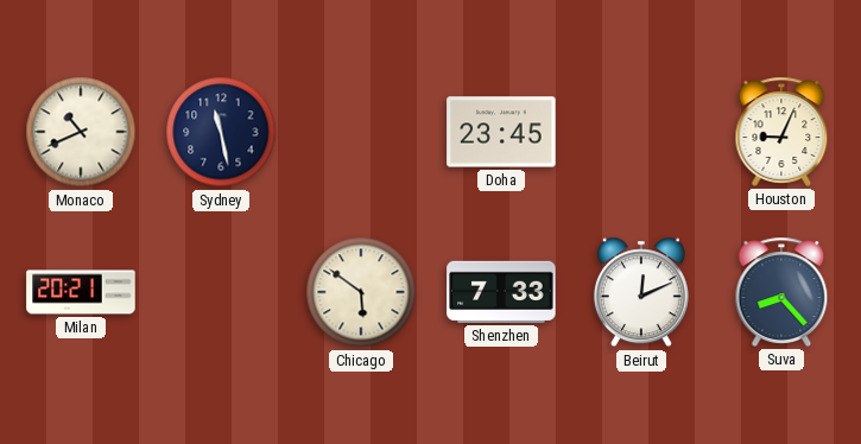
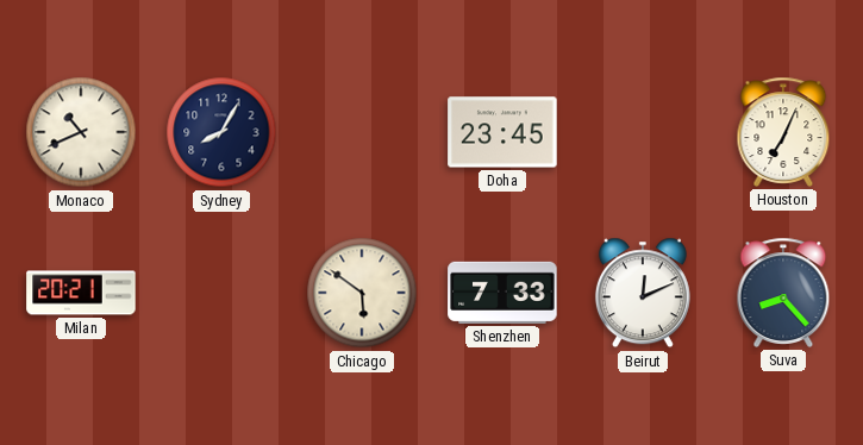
Sydney: 11:28 -> 8:05
Houston: 9:04 -> 7:04
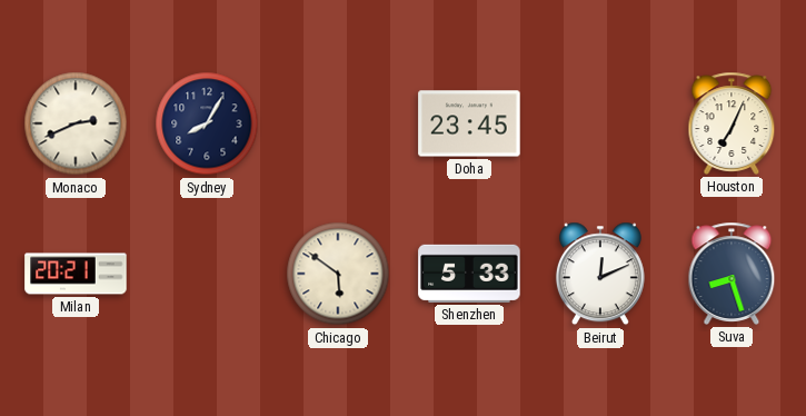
Monaco: 10:41 -> 2:41
Shenzhen: 7:33 -> 5:33
Suva: 8:23 -> 8:27
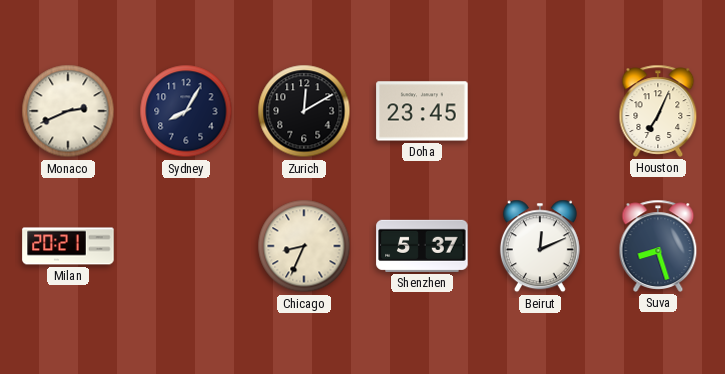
Zurich: none -> 12:10
Chicago: 5:51 -> 8:34
Shenzhen: 5:33 -> 5:37
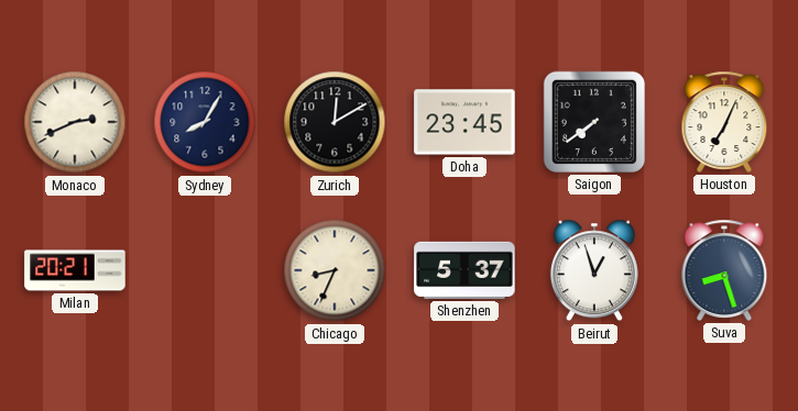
Saigon: none -> 7:39
Beirut: 12:11 -> 12:57
